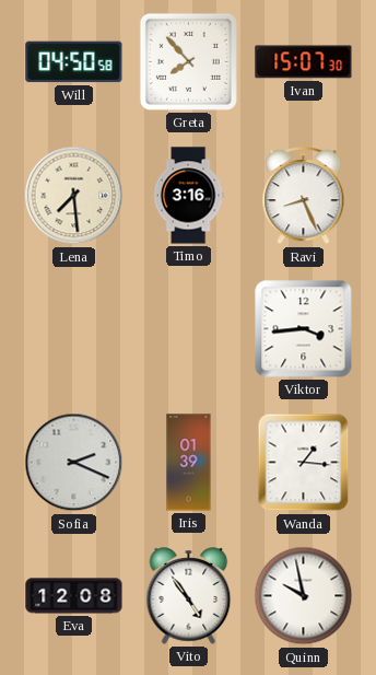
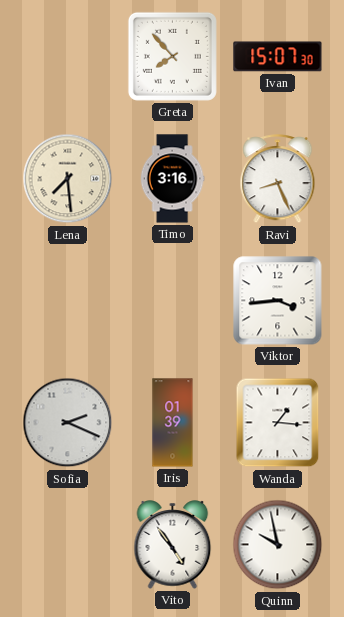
Will: 04:50 -> none
Eva: 12:08 -> none
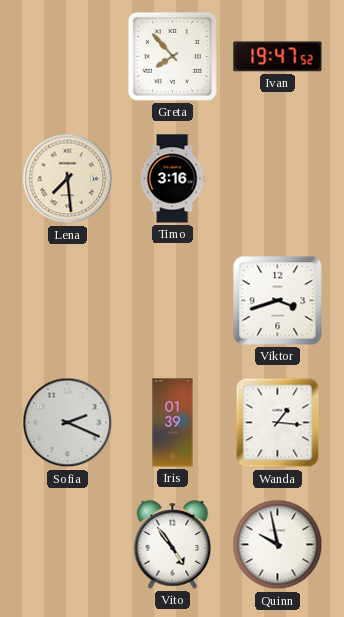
Ivan: 15:07 -> 19:47
Ravi: 8:26 -> none
Viktor: 3:44 -> 3:42
